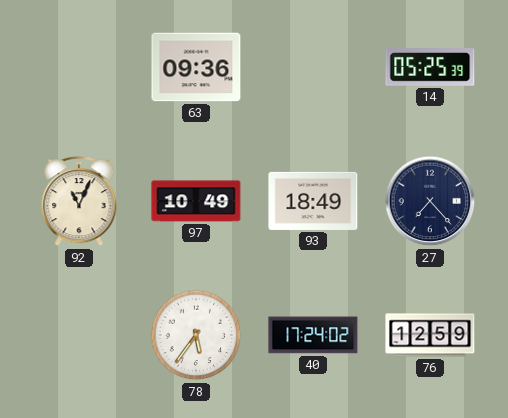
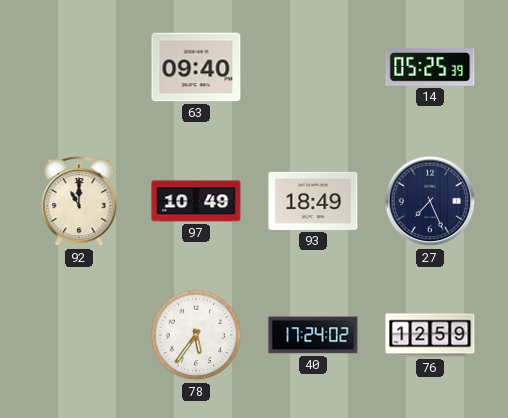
63: 09:36 -> 09:40
92: 11:04 -> 11:00
27: 7:23 -> 7:26
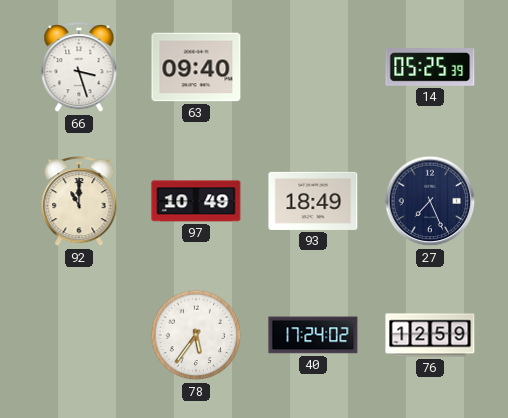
66: none -> 3:27
